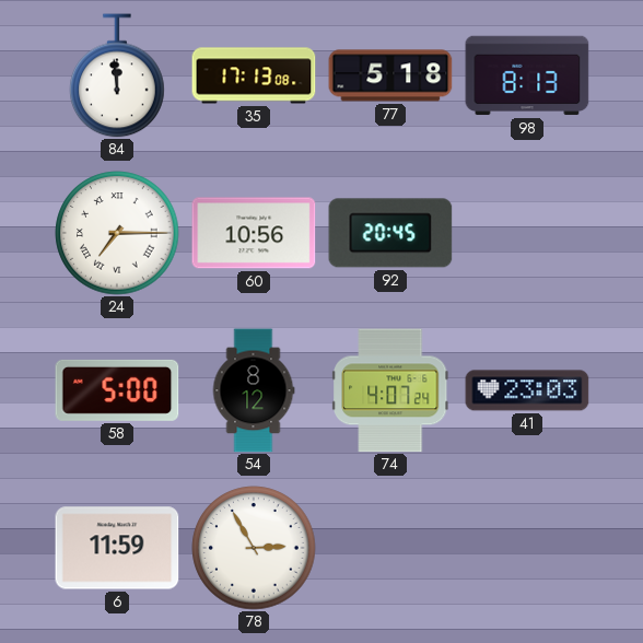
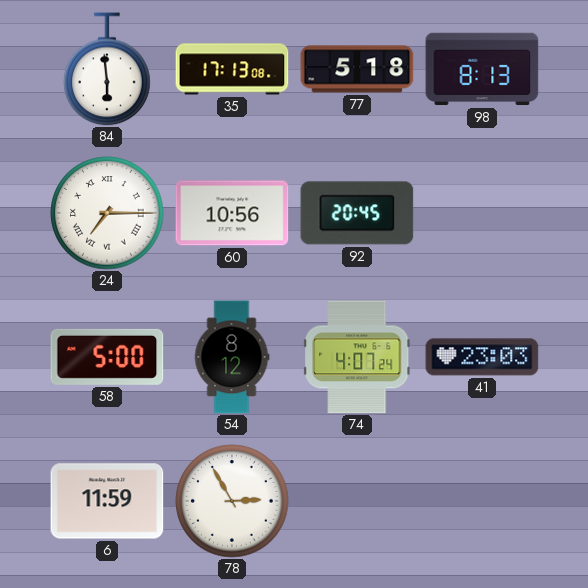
84: 11:59 -> 5:59
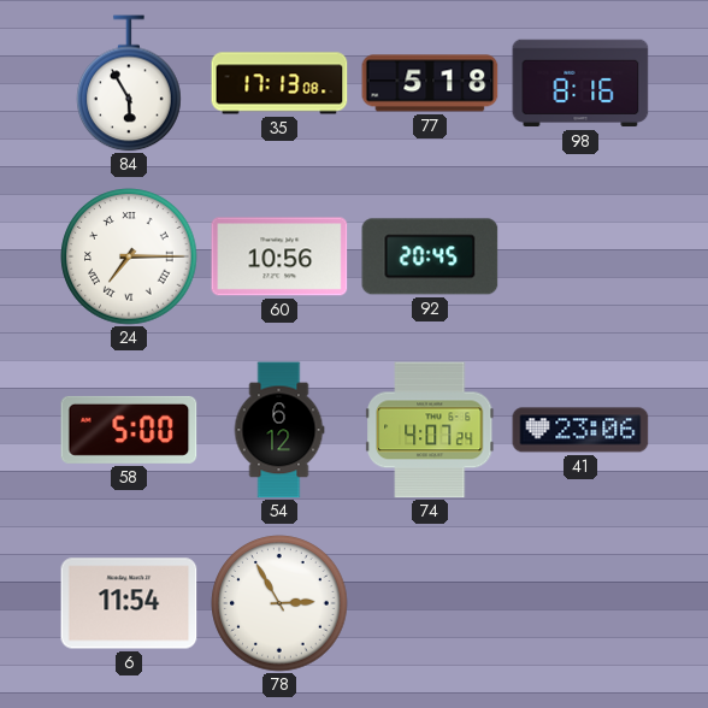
84: 5:59 -> 5:55
98: 8:13 -> 8:16
54: 8:12 -> 6:12
41: 23:03 -> 23:06
6: 11:59 -> 11:54
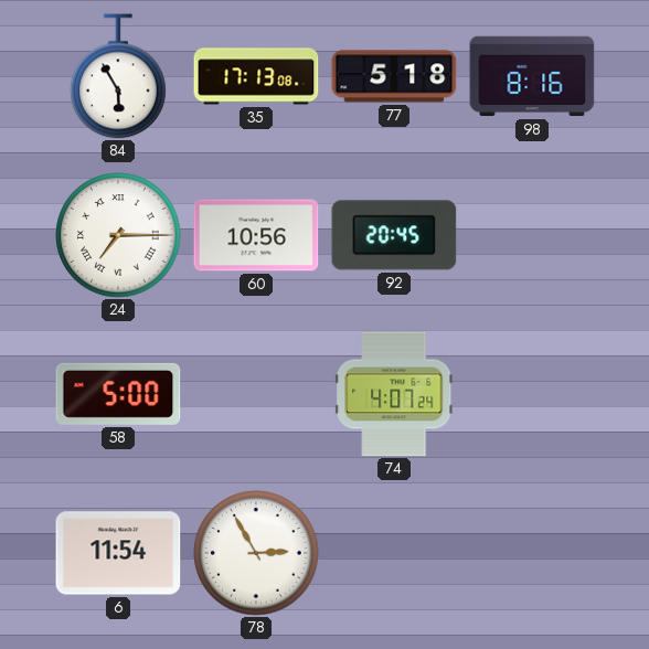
54: 6:12 -> none
41: 23:06 -> none
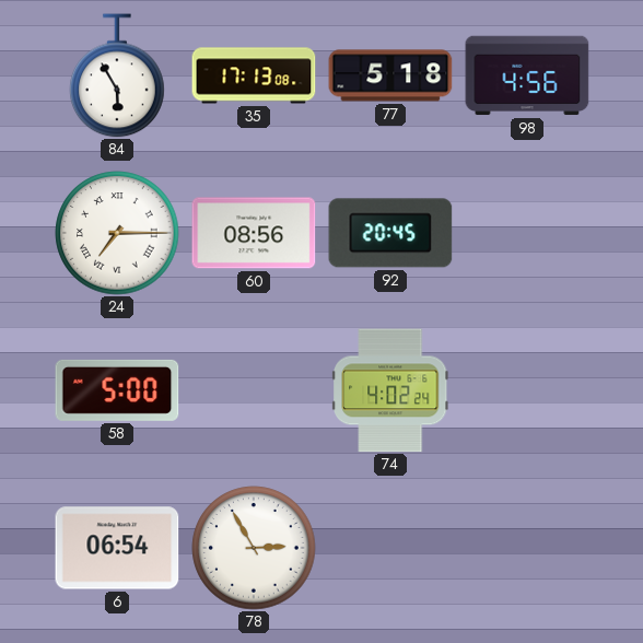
98: 8:16 -> 4:56
60: 10:56 -> 08:56
74: 4:07 -> 4:02
6: 11:54 -> 06:54
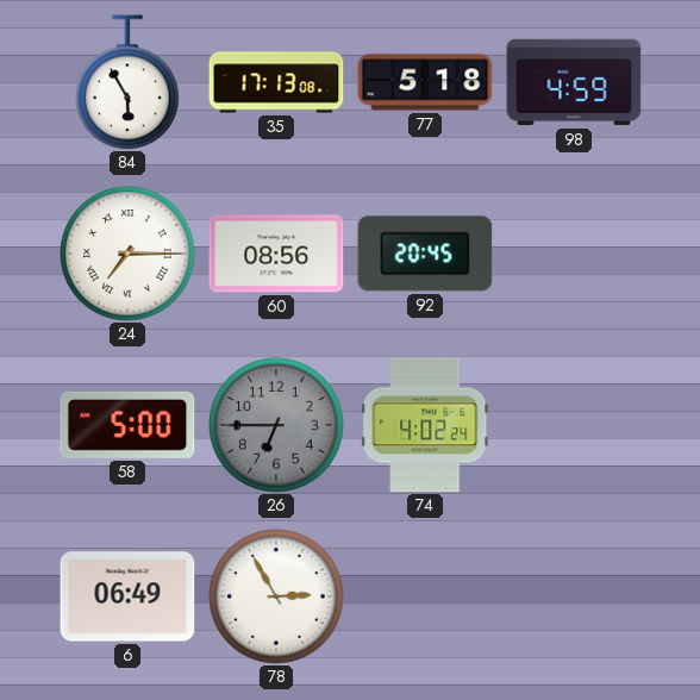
98: 4:56 -> 4:59
26: none -> 6:45
6: 06:54 -> 06:49
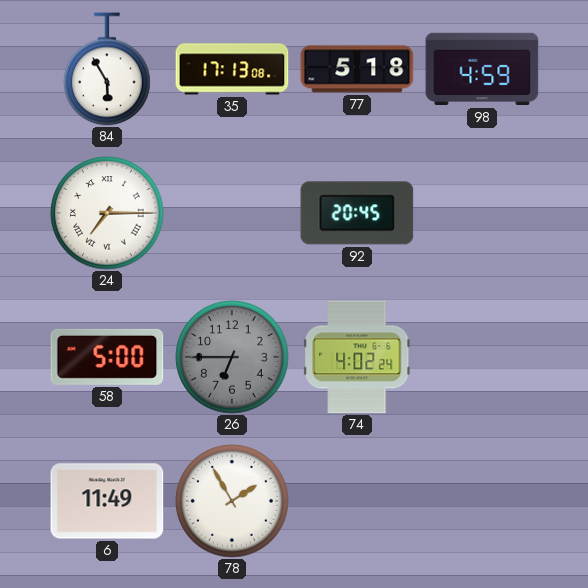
60: 08:56 -> none
6: 06:49 -> 11:49
78: 2:55 -> 1:55
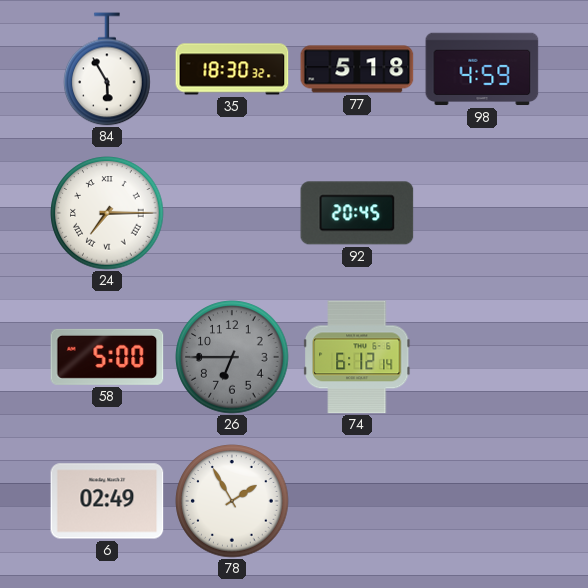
35: 17:13 -> 18:30
74: 4:02 -> 6:12
6: 11:49 -> 02:49
